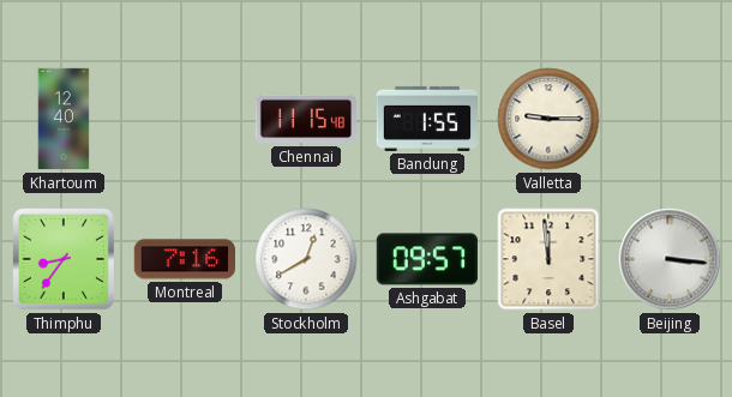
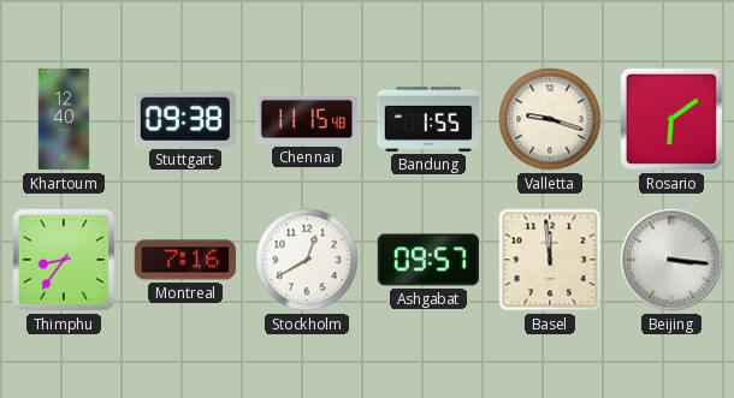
Stuttgart: none -> 09:38
Valletta: 9:15 -> 9:18
Rosario: none -> 6:09
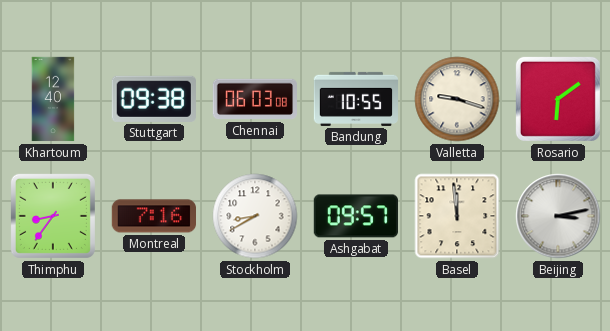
Chennai: 11:15 -> 06:03
Bandung: 1:55 -> 10:55
Stockholm: 12:40 -> 8:40
Beijing: 3:16 -> 3:13
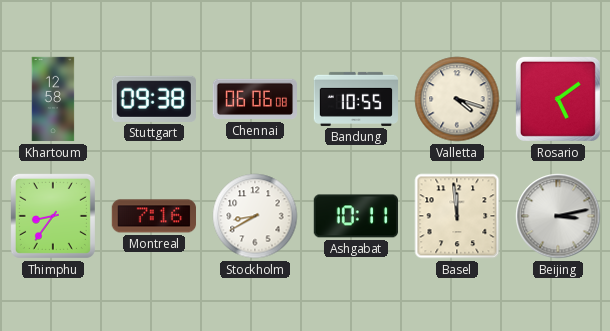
Khartoum: 12:40 -> 12:58
Chennai: 06:03 -> 06:06
Valletta: 9:18 -> 4:18
Rosario: 6:09 -> 5:09
Ashgabat: 09:57 -> 10:11
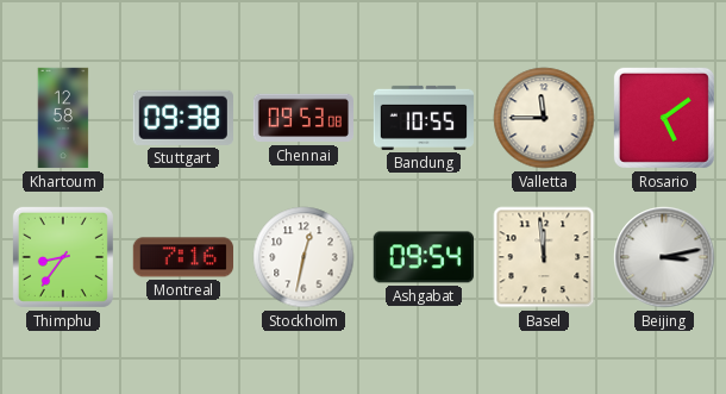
Chennai: 06:06 -> 09:53
Valletta: 4:18 -> 11:45
Stockholm: 8:40 -> 12:32
Ashgabat: 10:11 -> 09:54
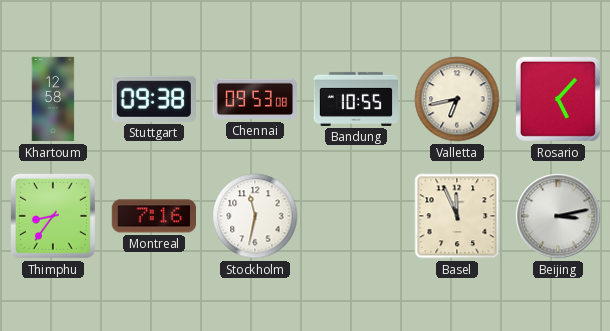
Valletta: 11:45 -> 6:43
Rosario: 5:09 -> 5:07
Stockholm: 12:32 -> 11:32
Ashgabat: 09:54 -> none
Basel: 11:59 -> 11:56
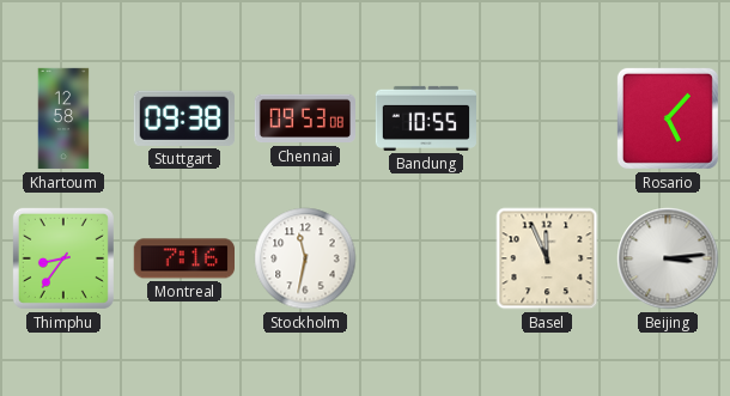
Valletta: 6:43 -> none
Beijing: 3:13 -> 3:14
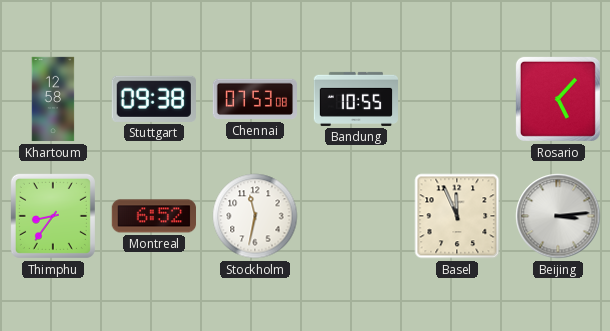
Chennai: 09:53 -> 07:53
Montreal: 7:16 -> 6:52
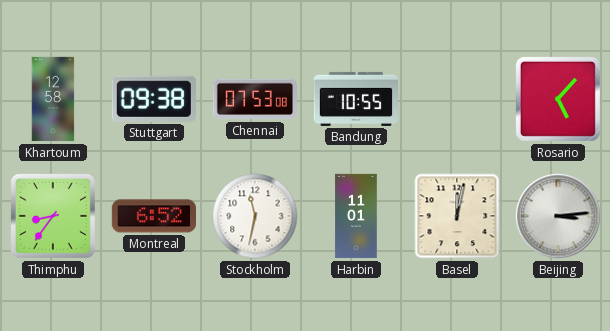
Harbin: none -> 11:01
Basel: 11:56 -> 12:02
